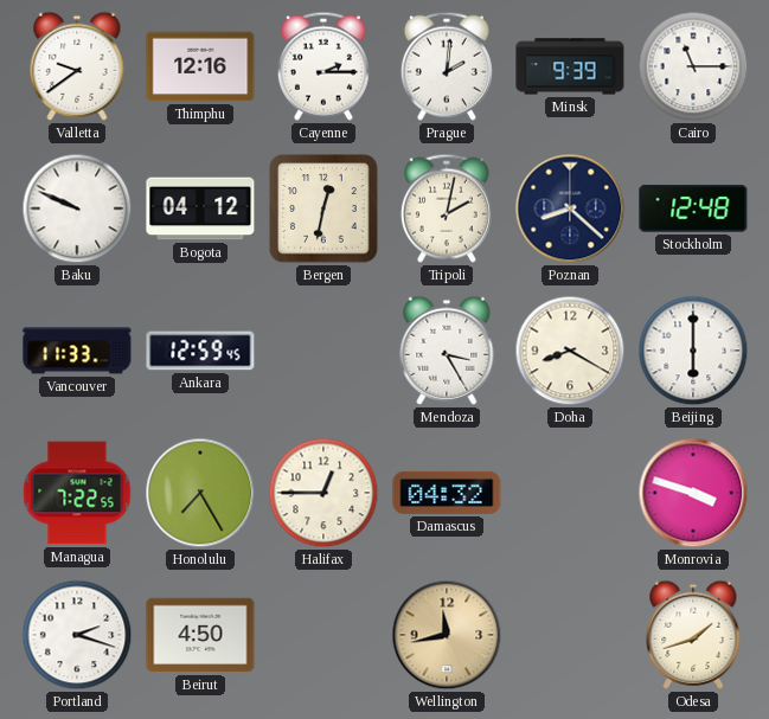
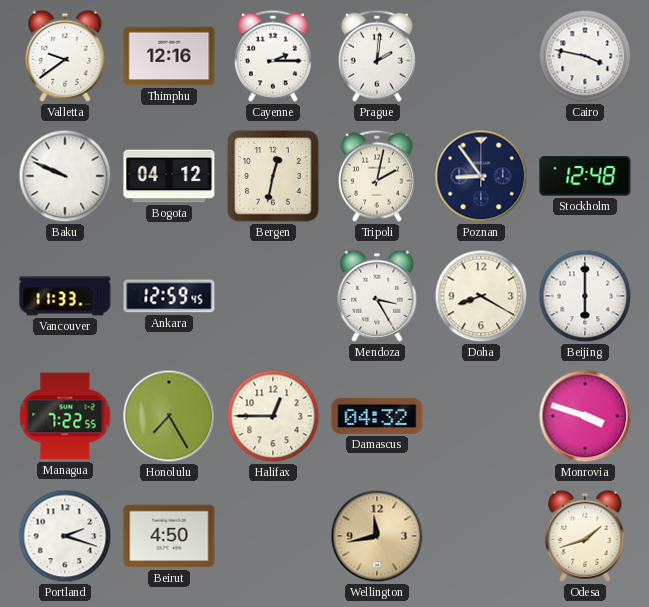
Minsk: 9:39 -> none
Cairo: 11:15 -> 3:47
Poznan: 8:22 -> 8:54
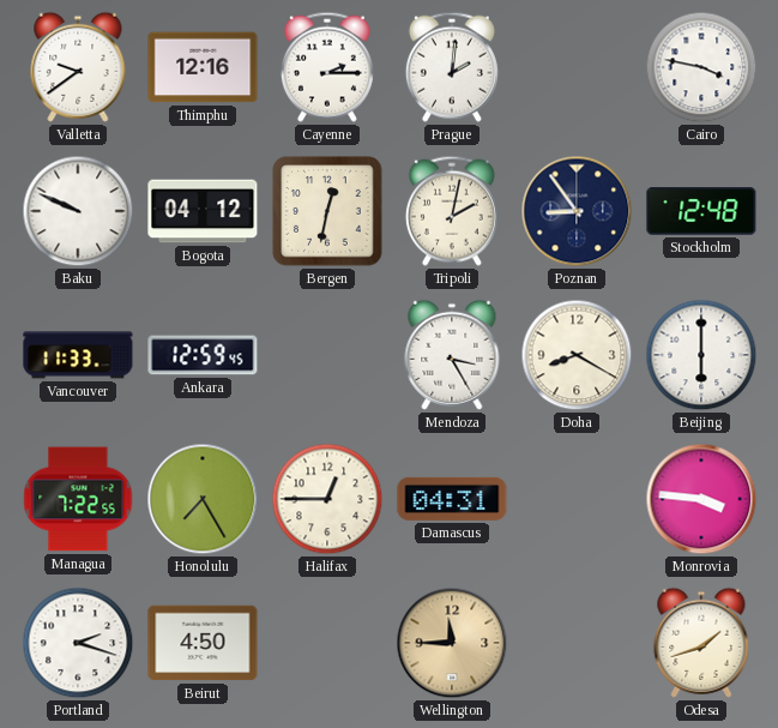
Damascus: 04:32 -> 04:31
Monrovia: 3:48 -> 3:46
Wellington: 11:43 -> 11:45
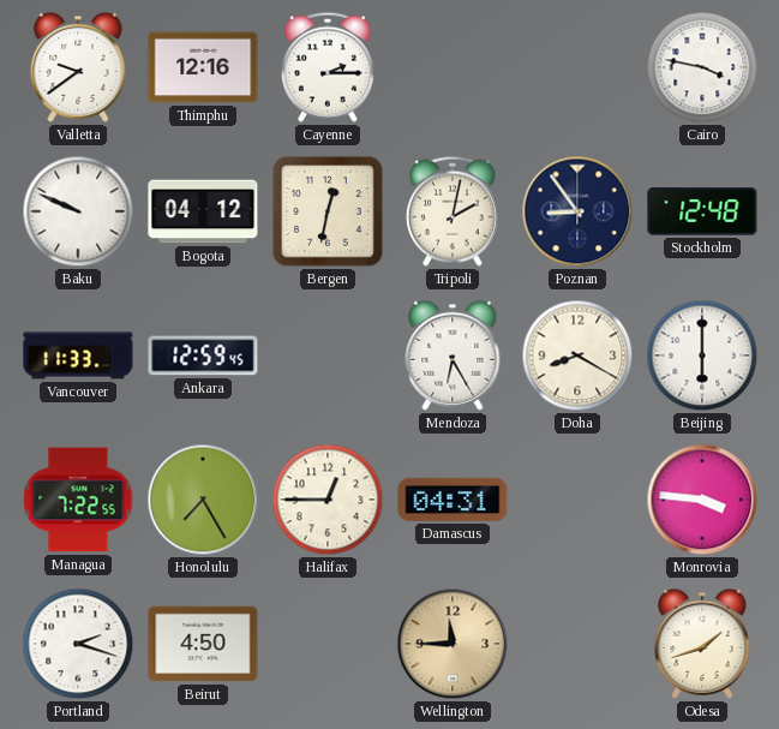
Prague: 2:01 -> none
Mendoza: 3:25 -> 6:25
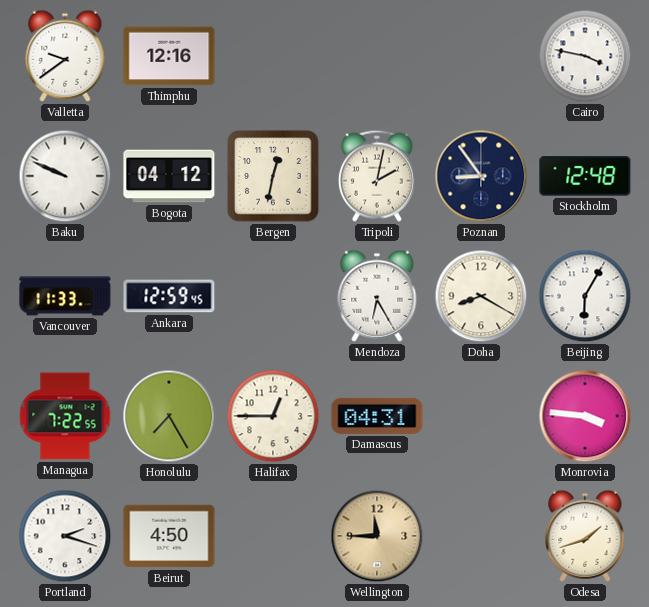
Cayenne: 2:15 -> none
Beijing: 6:00 -> 6:05
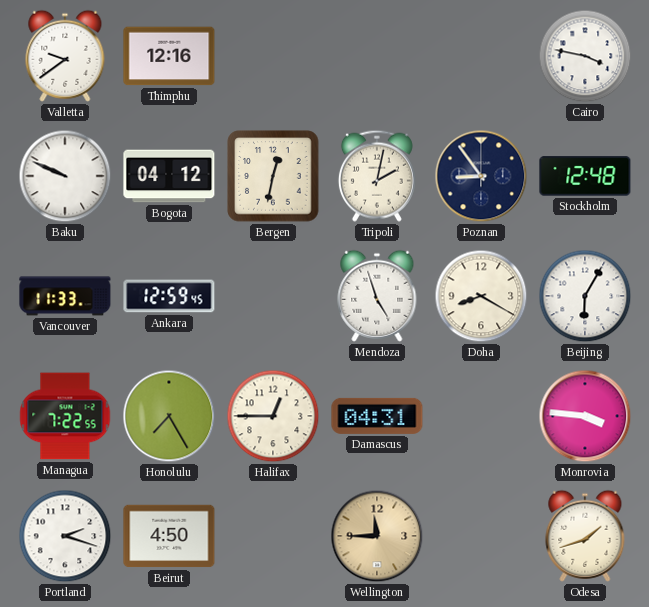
Mendoza: 6:25 -> 4:57
